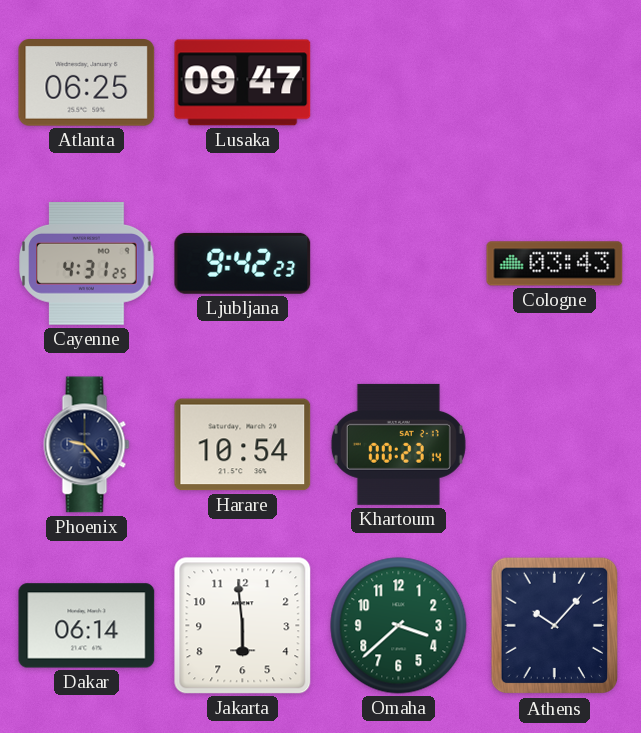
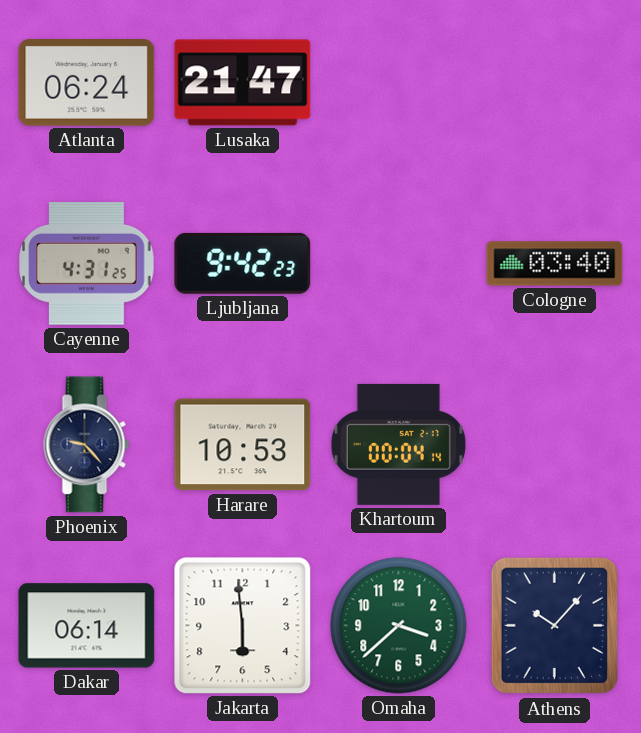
Atlanta: 06:25 -> 06:24
Lusaka: 09:47 -> 21:47
Cologne: 03:43 -> 03:40
Harare: 10:54 -> 10:53
Khartoum: 00:23 -> 00:04
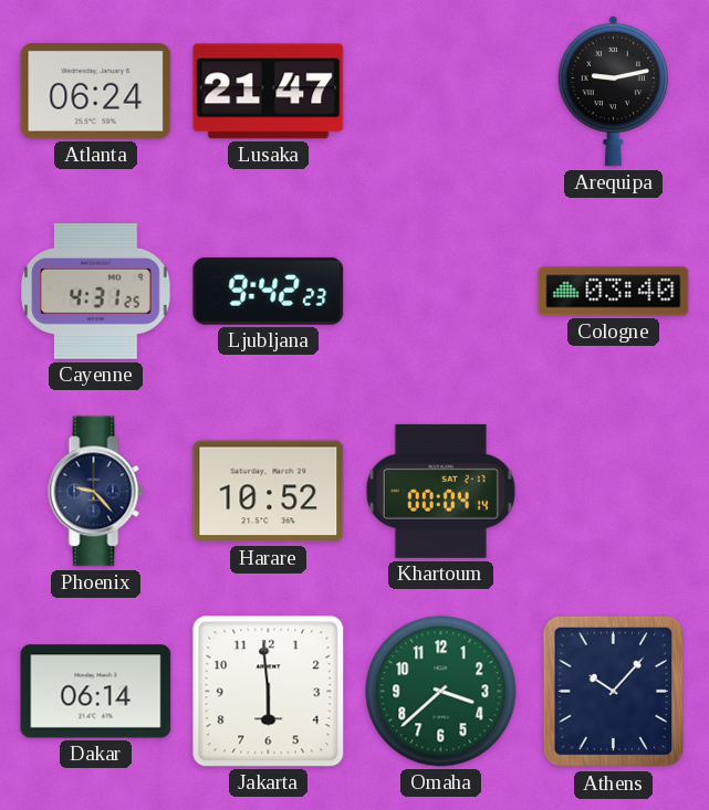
Arequipa: none -> 9:13
Harare: 10:53 -> 10:52
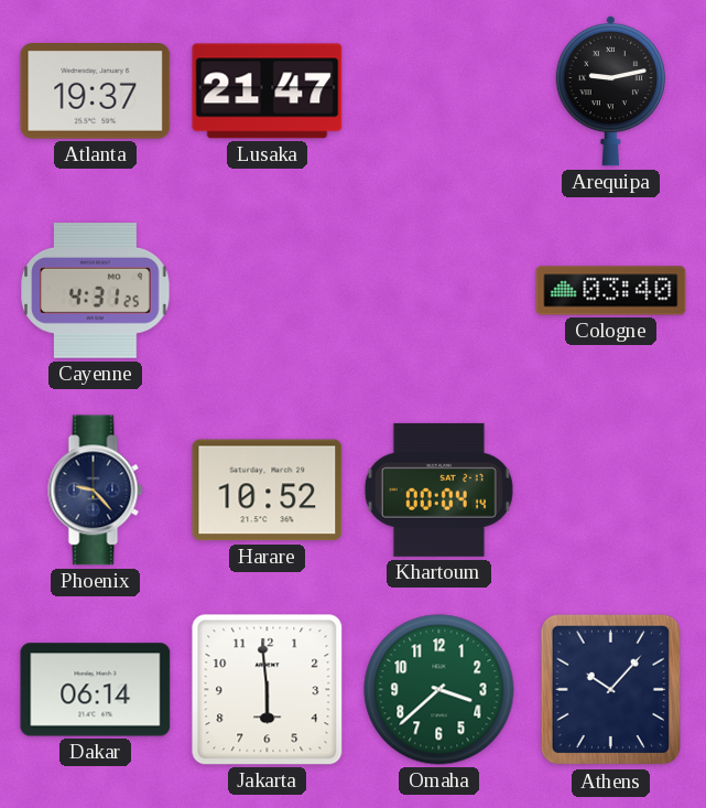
Atlanta: 06:24 -> 19:37
Ljubljana: 9:42 -> none
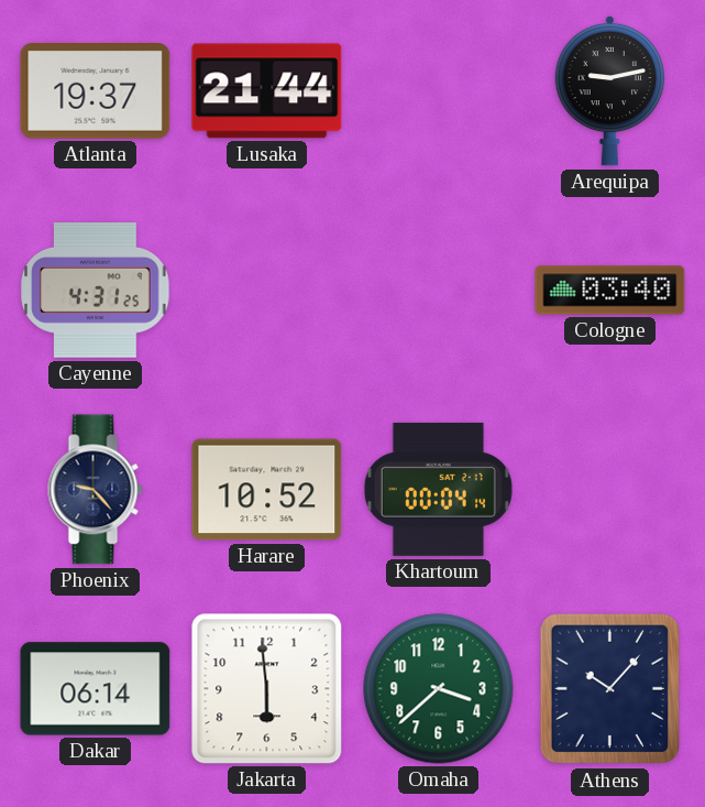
Lusaka: 21:47 -> 21:44
